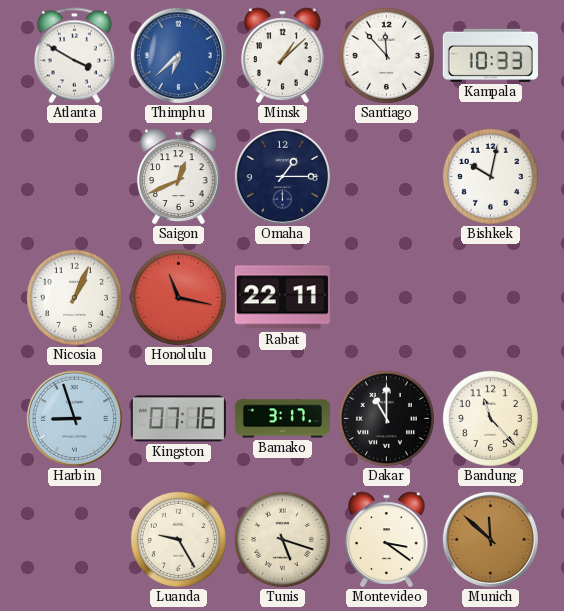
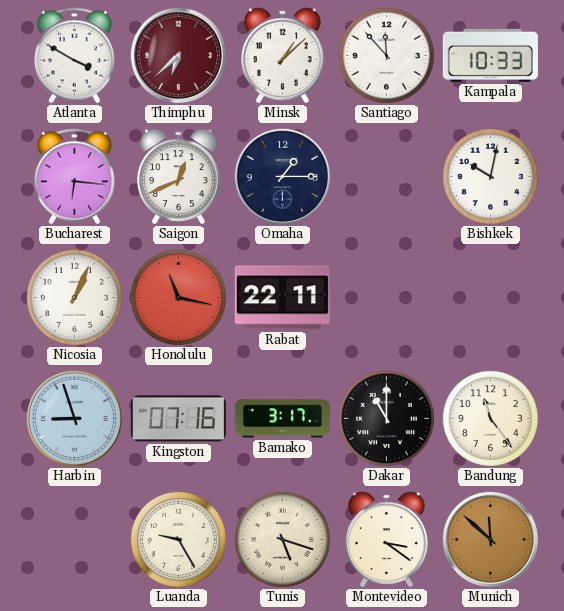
Thimphu dial: blue -> burgundy
Bucharest: none -> 6:16
Bandung: 11:23 -> 11:24
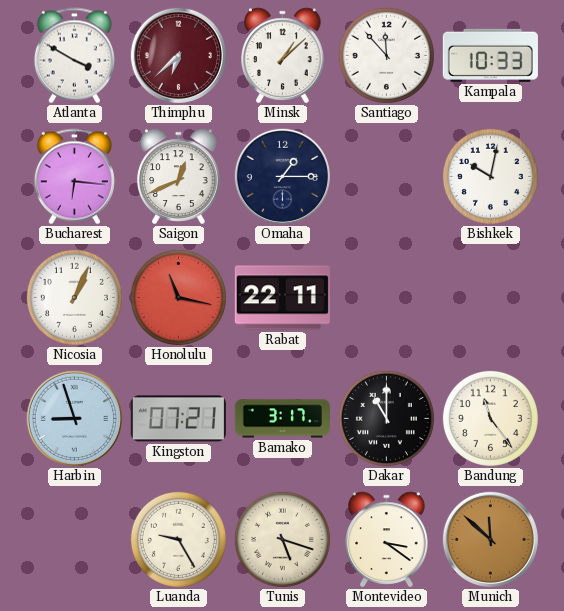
Kingston: 07:16 -> 07:21
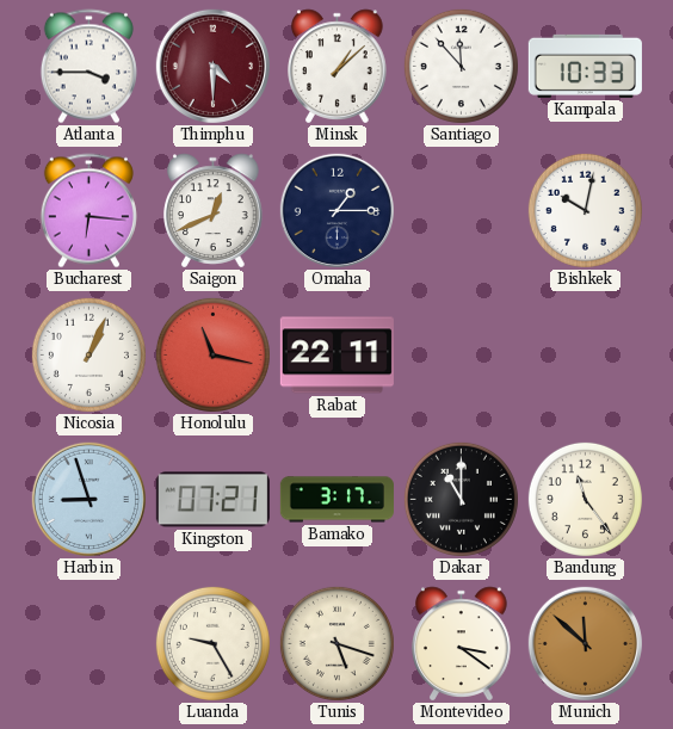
Atlanta: 3:50 -> 3:45
Thimphu: 6:38 -> 4:30
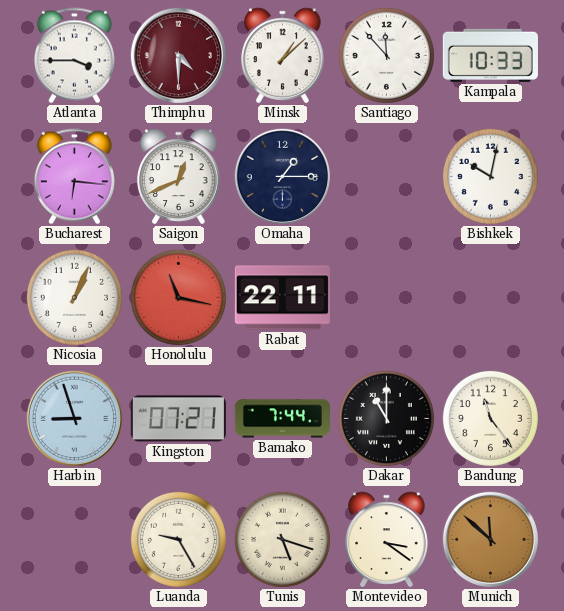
Bamako: 3:17 -> 7:44
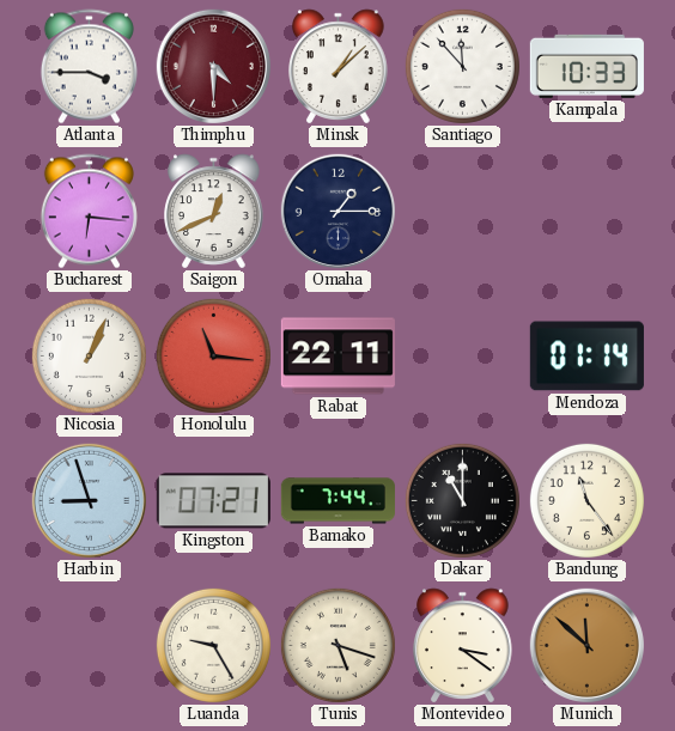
Bishkek: 10:02 -> none
Honolulu: 11:17 -> 11:16
Mendoza: none -> 01:14
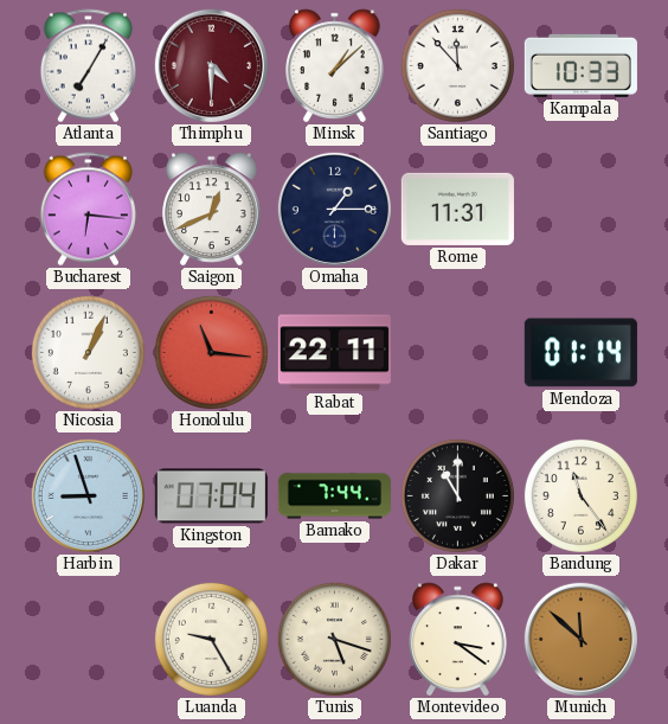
Atlanta: 3:45 -> 7:05
Rome: none -> 11:31
Kingston: 07:21 -> 07:04
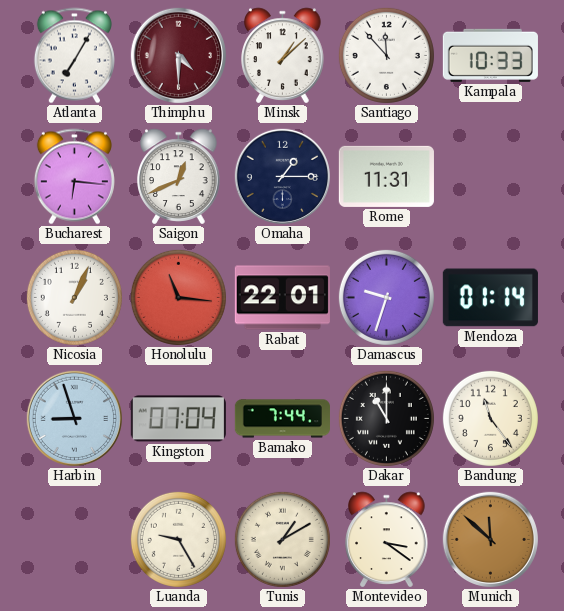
Rabat: 22:11 -> 22:01
Damascus: none -> 9:33
Tunis: 5:18 -> 1:10
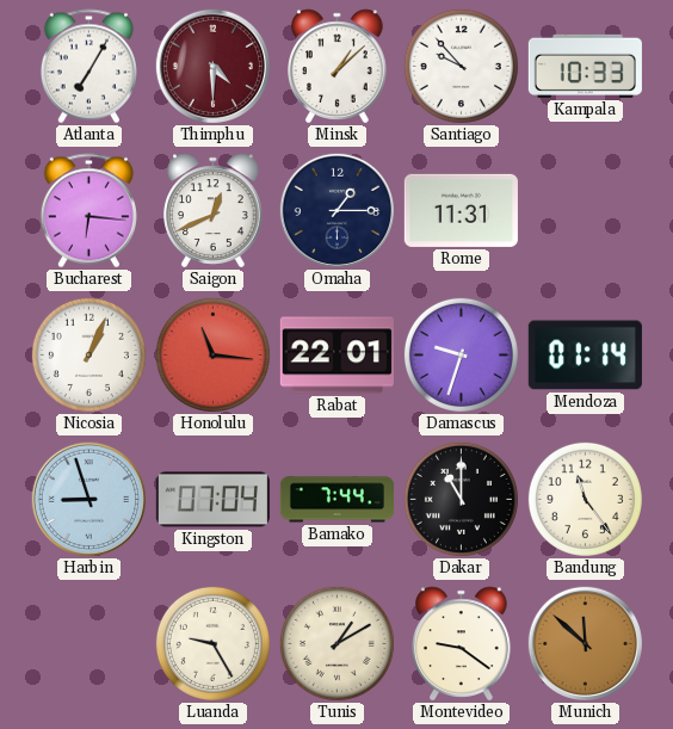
Santiago: 11:53 -> 9:53
Montevideo: 3:21 -> 9:21
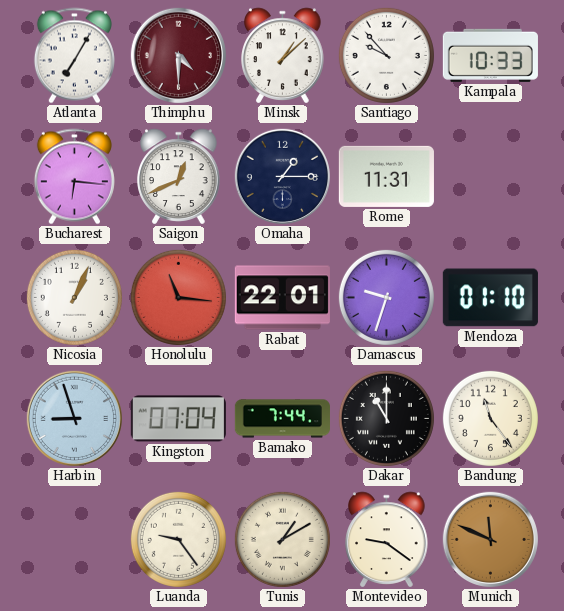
Mendoza: 01:14 -> 01:10
Luanda: 9:25 -> 9:24
Munich: 11:52 -> 11:49
